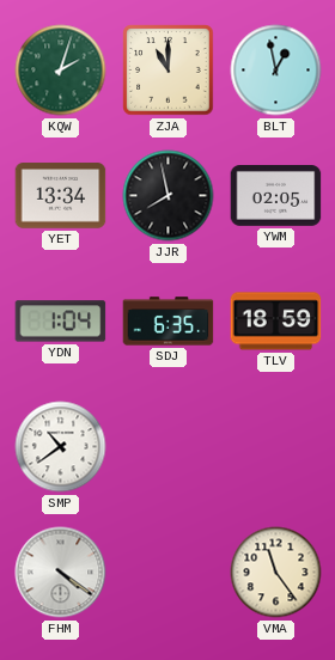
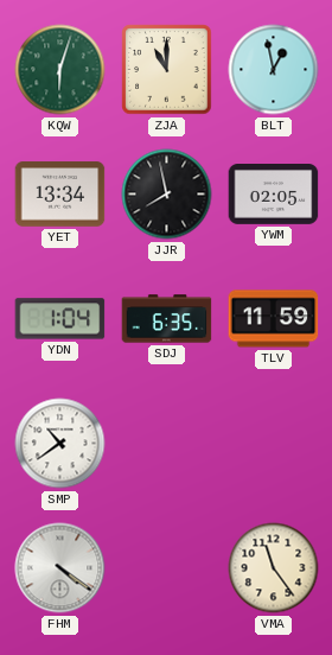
KQW: 2:03 -> 6:03
TLV: 18:59 -> 11:59
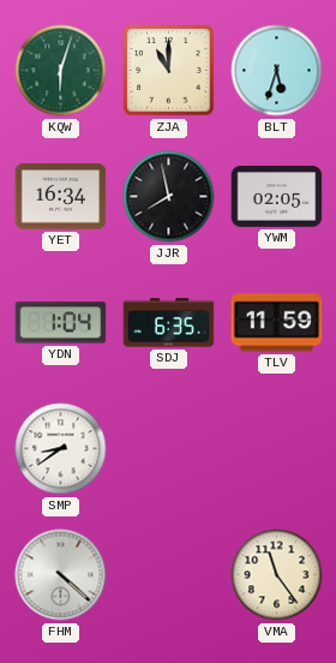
BLT: 12:58 -> 5:33
YET: 13:34 -> 16:34
SMP: 10:39 -> 8:39
FHM: 4:21 -> 4:22
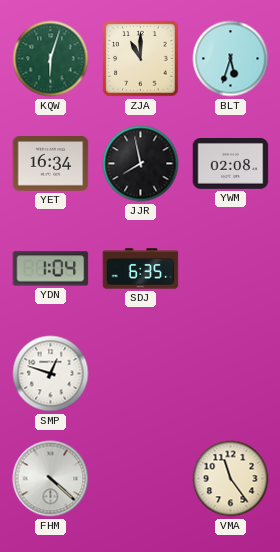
YWM: 02:05 -> 02:08
TLV: 11:59 -> none
SMP: 8:39 -> 12:48
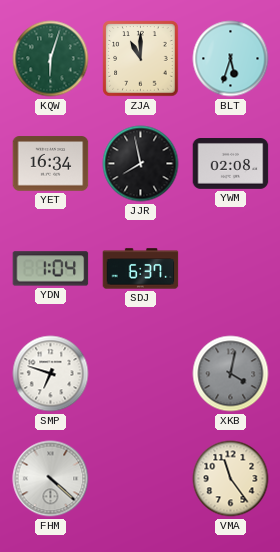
SDJ: 6:35 -> 6:37
SMP: 12:48 -> 6:48
XKB: none -> 4:02
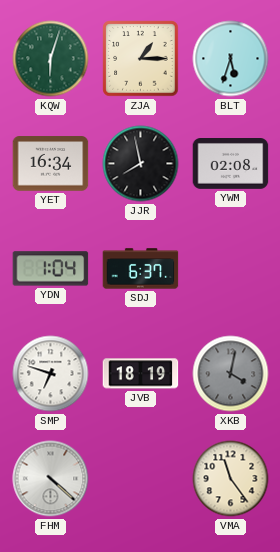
ZJA: 11:00 -> 1:15
JVB: none -> 18:19
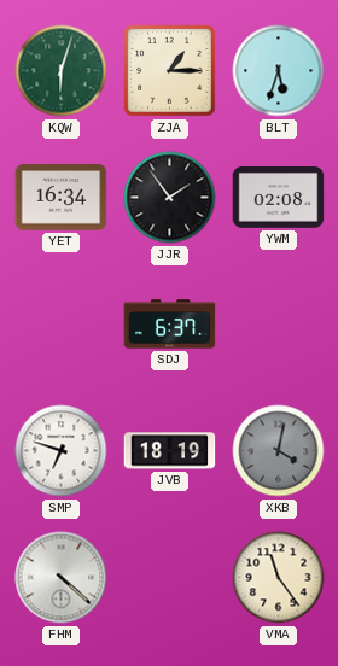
JJR: 7:58 -> 1:54
YDN: 1:04 -> none
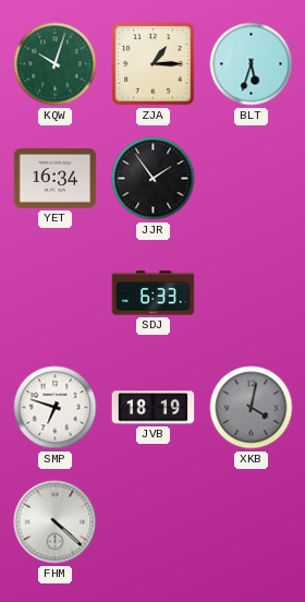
KQW: 6:03 -> 10:03
YWM: 02:08 -> none
SDJ: 6:37 -> 6:33
VMA: 11:24 -> none
